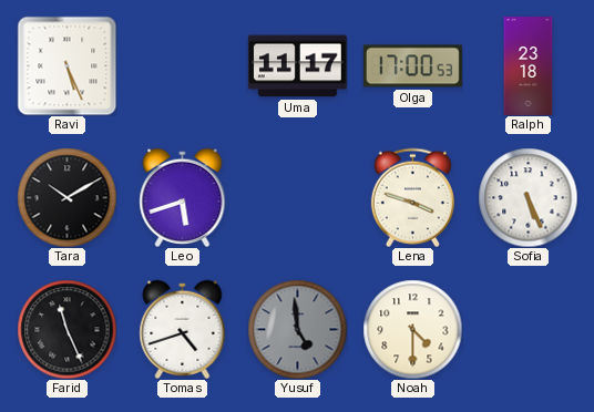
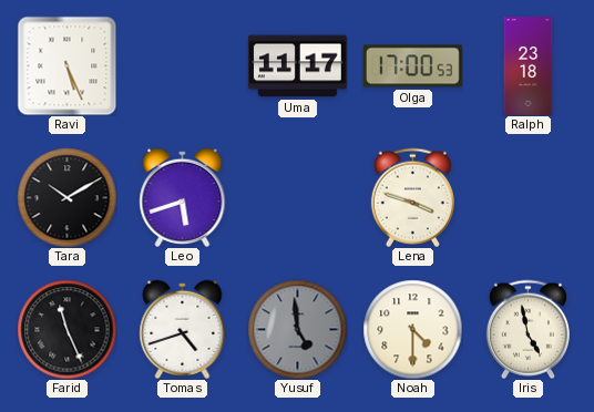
Sofia: 5:26 -> none
Iris: none -> 4:58
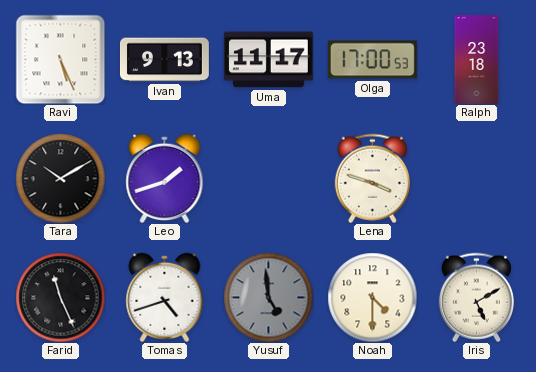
Ivan: none -> 9:13
Leo: 5:42 -> 1:42
Iris: 4:58 -> 5:10
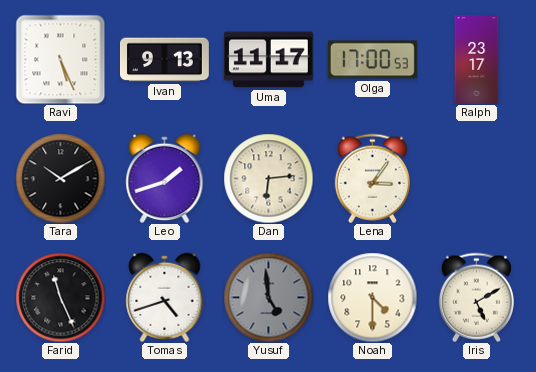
Ralph: 23:18 -> 23:17
Dan: none -> 6:14
Lena: 3:48 -> 3:06
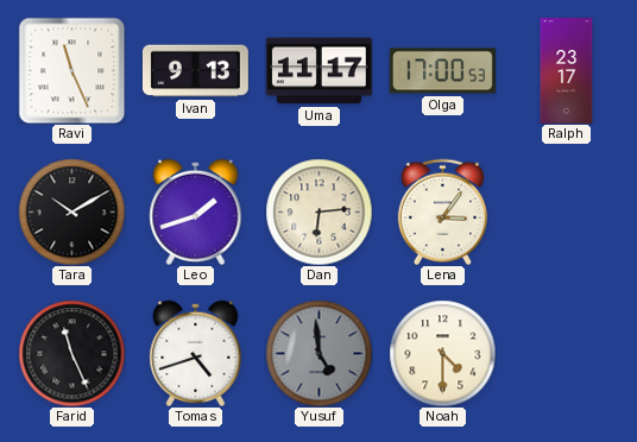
Ravi: 5:26 -> 11:26
Iris: 5:10 -> none
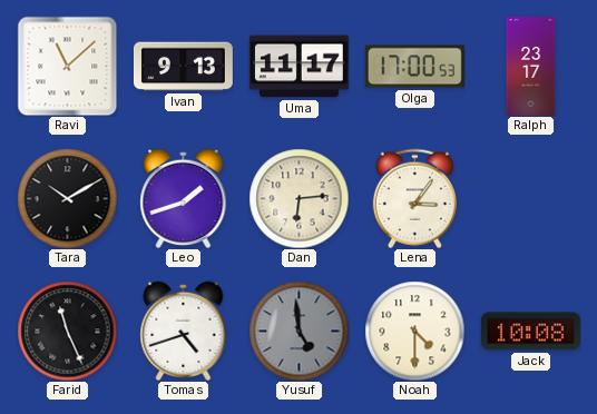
Ravi: 11:26 -> 11:08
Jack: none -> 10:08
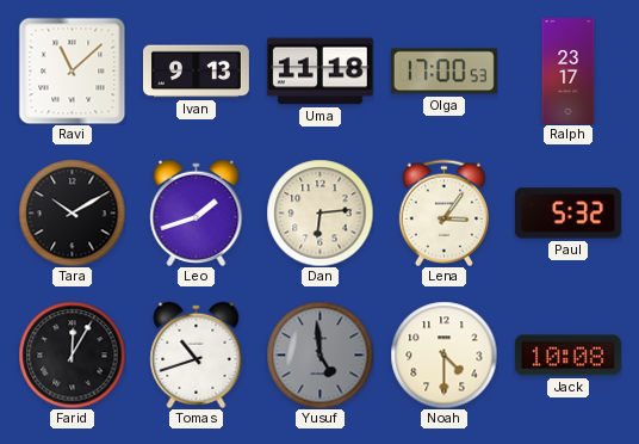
Uma: 11:17 -> 11:18
Paul: none -> 5:32
Farid: 11:26 -> 12:05
Tomas: 4:42 -> 10:42
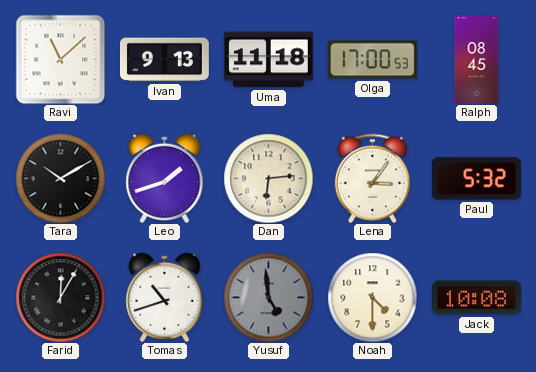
Ralph: 23:17 -> 08:45
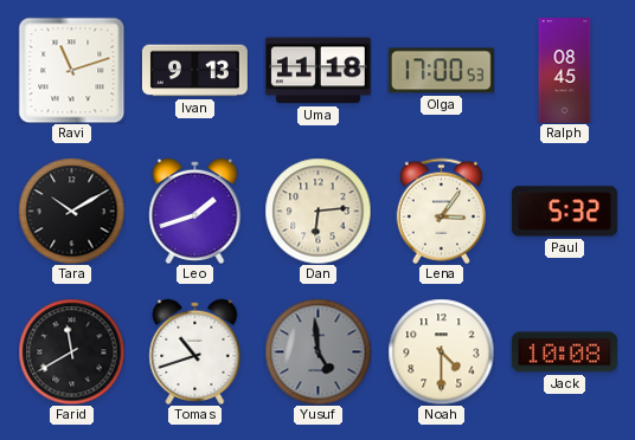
Ravi: 11:08 -> 11:12
Farid: 12:05 -> 11:40
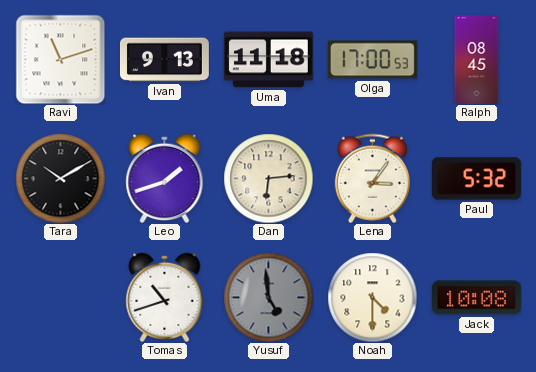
Farid: 11:40 -> none
